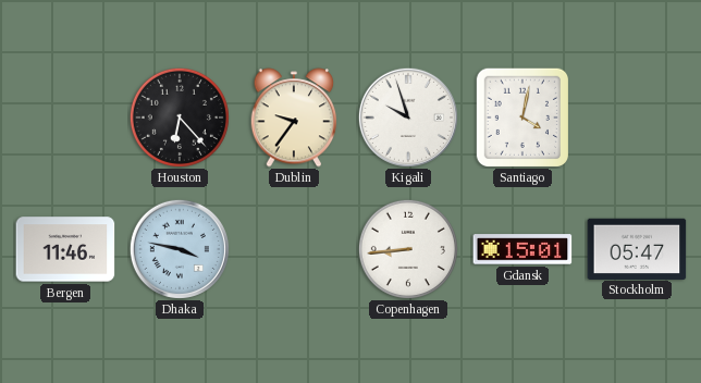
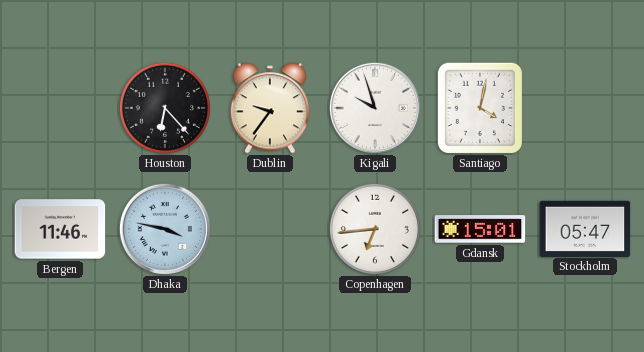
Copenhagen: 8:44 -> 6:44
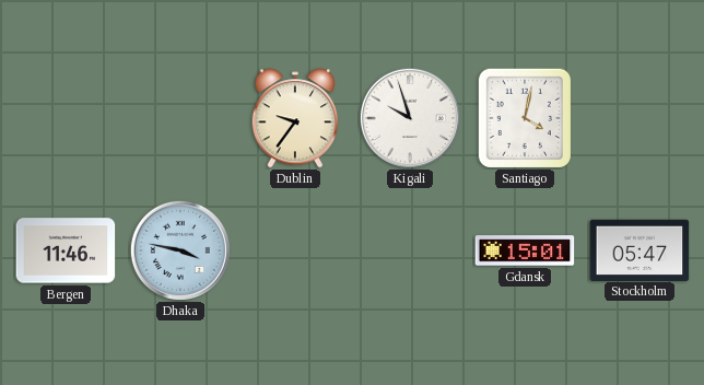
Houston: 6:23 -> none
Copenhagen: 6:44 -> none
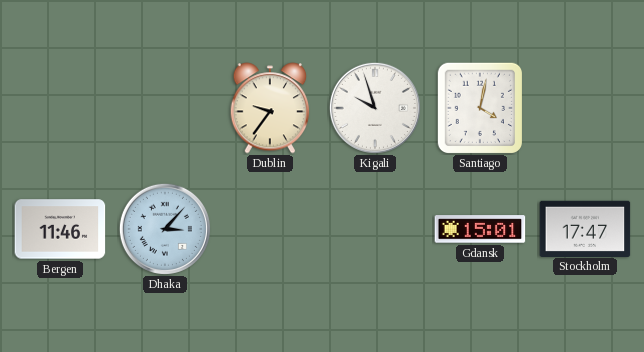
Dhaka: 3:47 -> 3:07
Stockholm: 05:47 -> 17:47
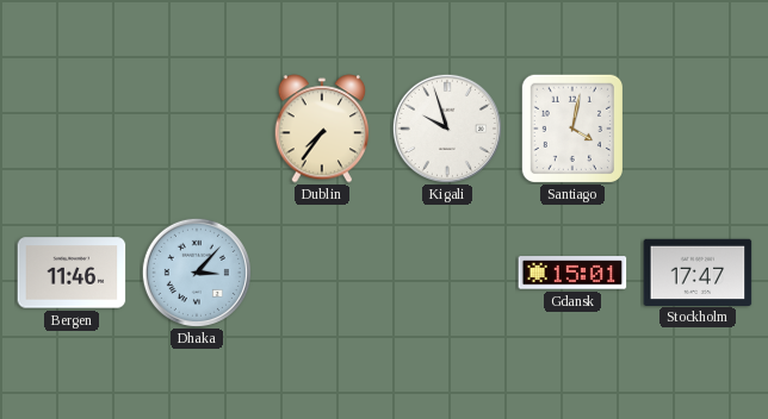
Dublin: 9:36 -> 7:36
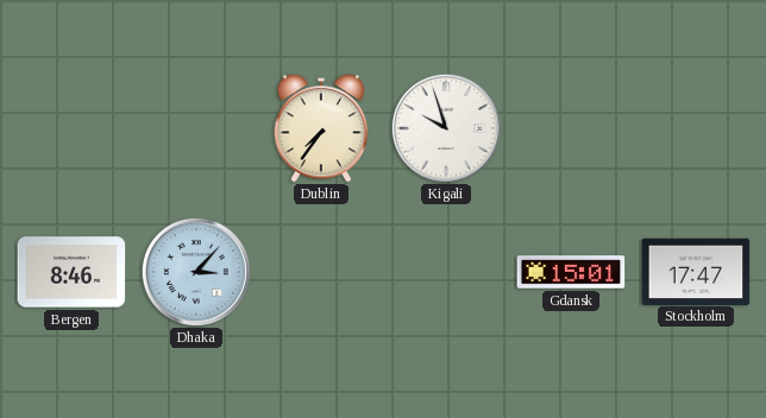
Santiago: 4:02 -> none
Bergen: 11:46 -> 8:46
